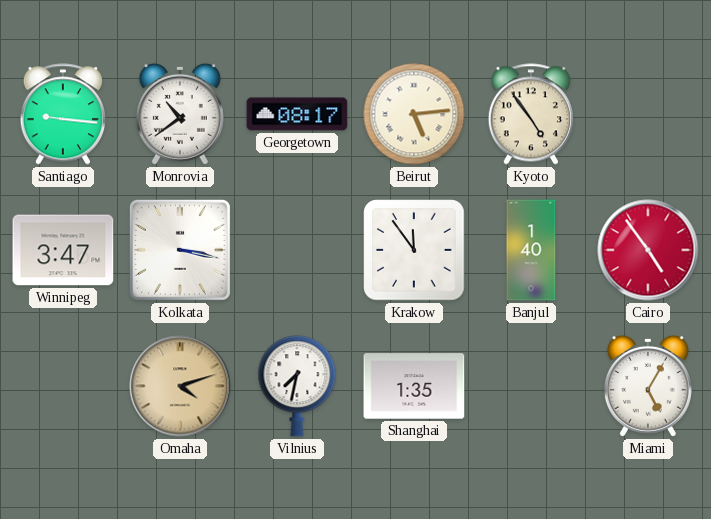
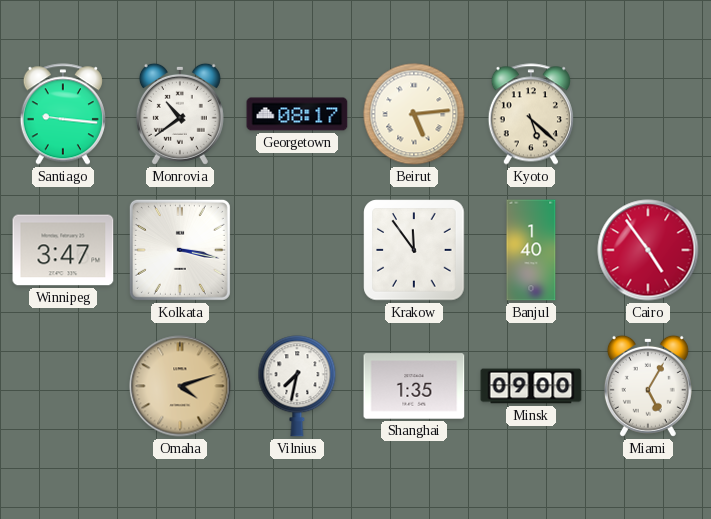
Kyoto: 4:54 -> 5:22
Minsk: none -> 09:00
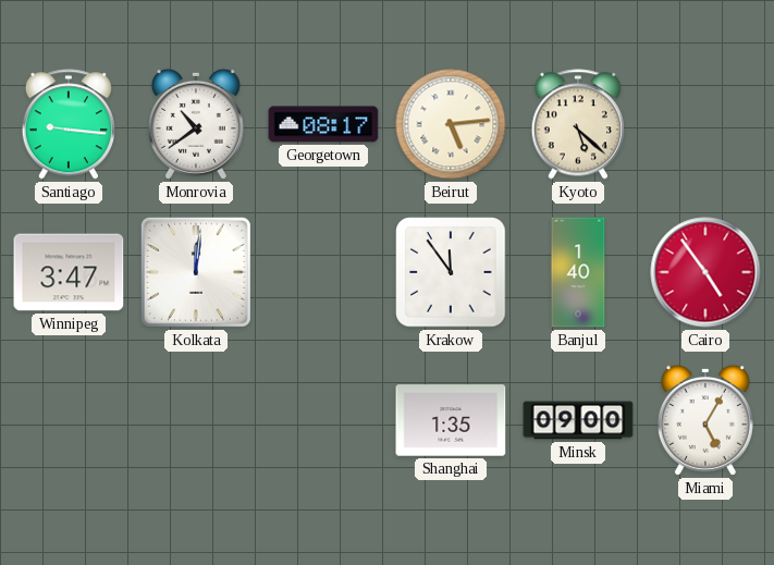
Kolkata: 3:17 -> 12:01
Omaha: 4:12 -> none
Vilnius: 7:32 -> none
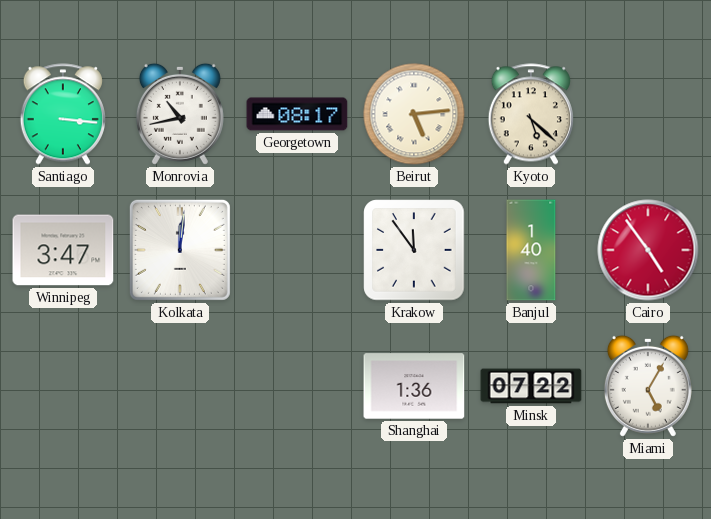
Santiago: 9:16 -> 3:16
Monrovia: 10:39 -> 10:43
Shanghai: 1:35 -> 1:36
Minsk: 09:00 -> 07:22
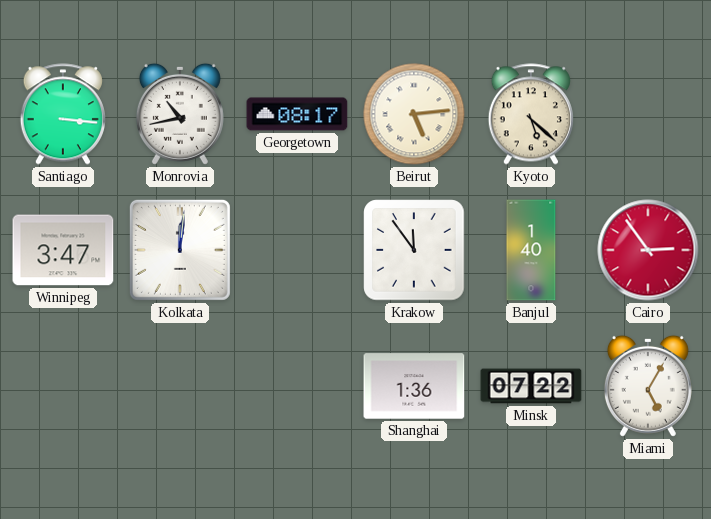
Cairo: 4:54 -> 2:54
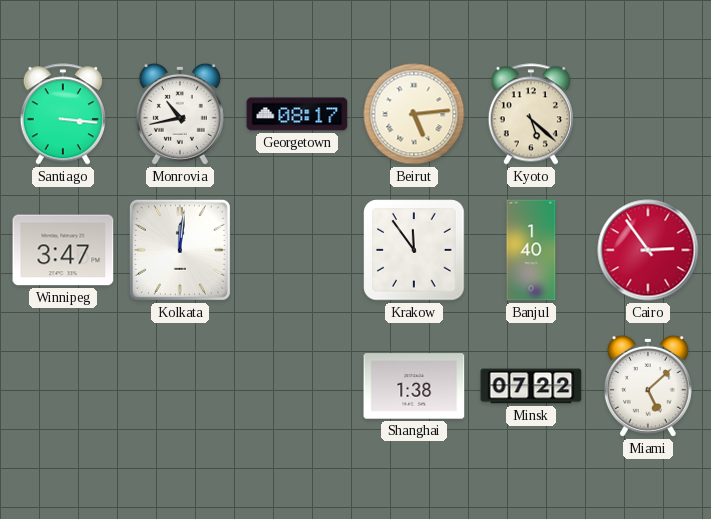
Shanghai: 1:36 -> 1:38
Miami: 5:05 -> 5:08
